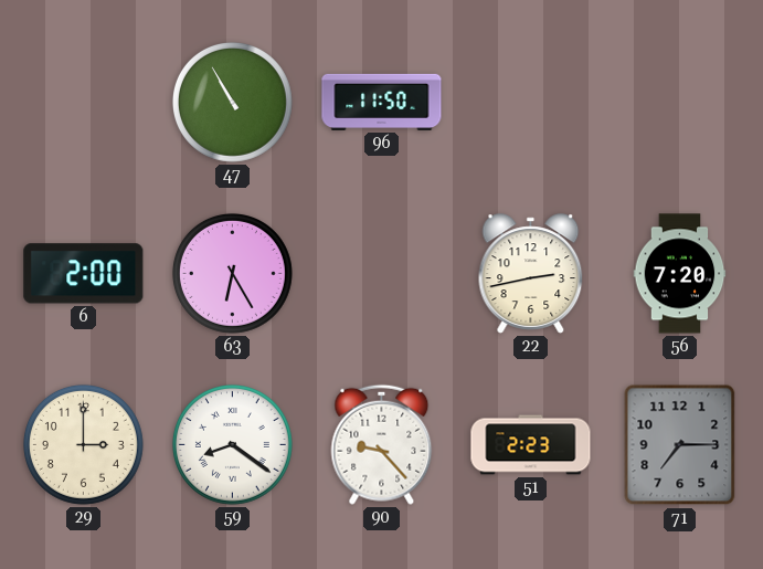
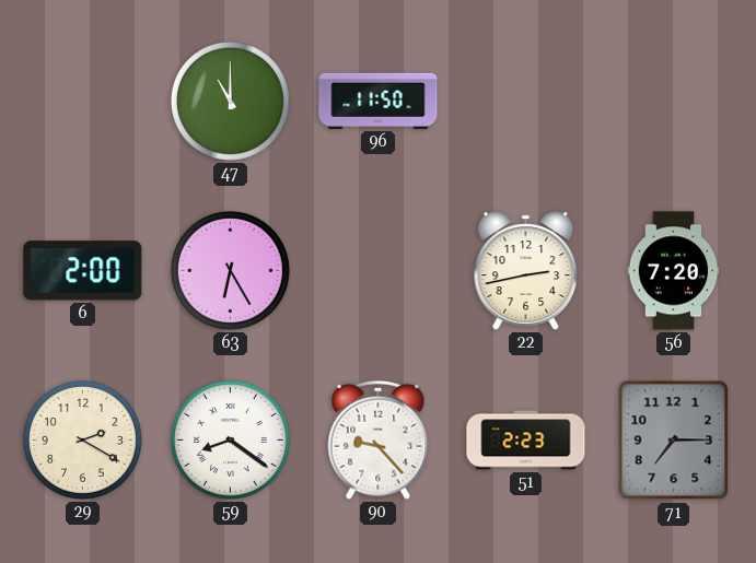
47: 10:55 -> 11:00
29: 3:00 -> 2:20
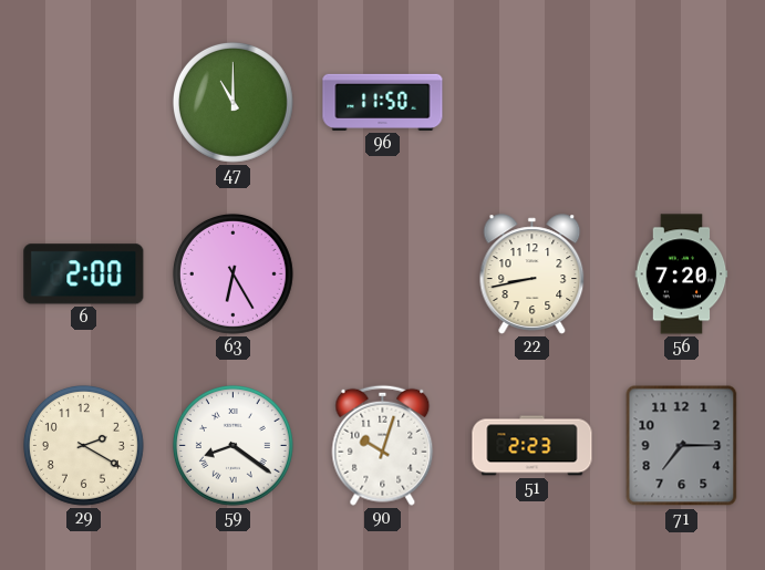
22: 2:43 -> 8:43
90: 9:23 -> 10:03
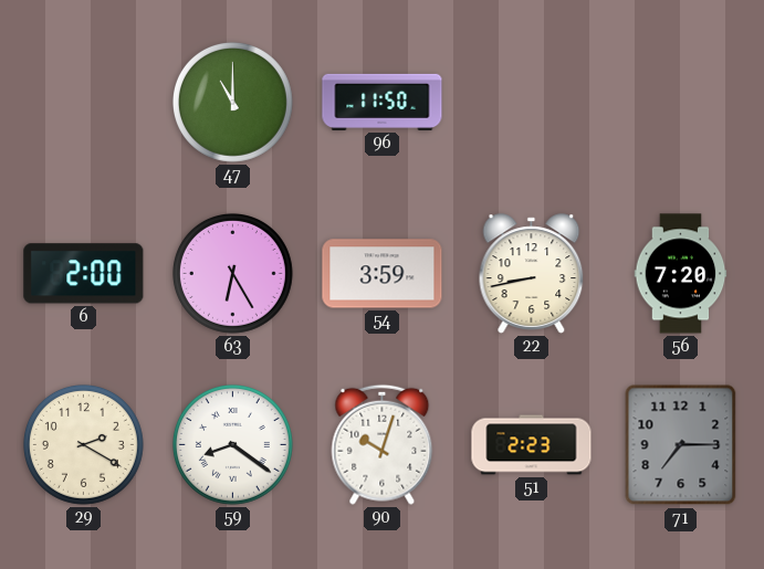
54: none -> 3:59
